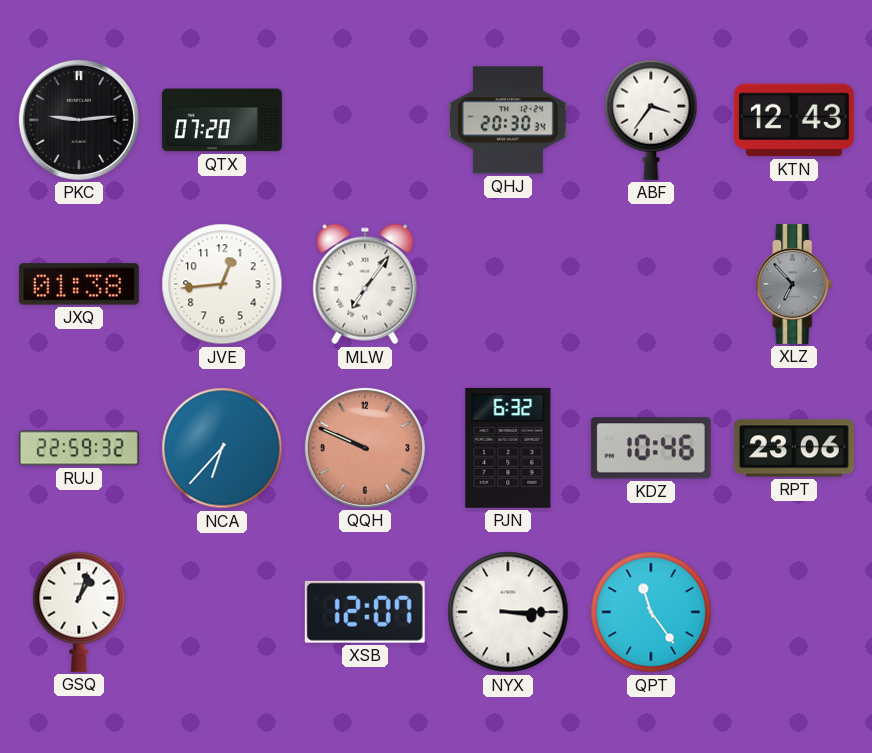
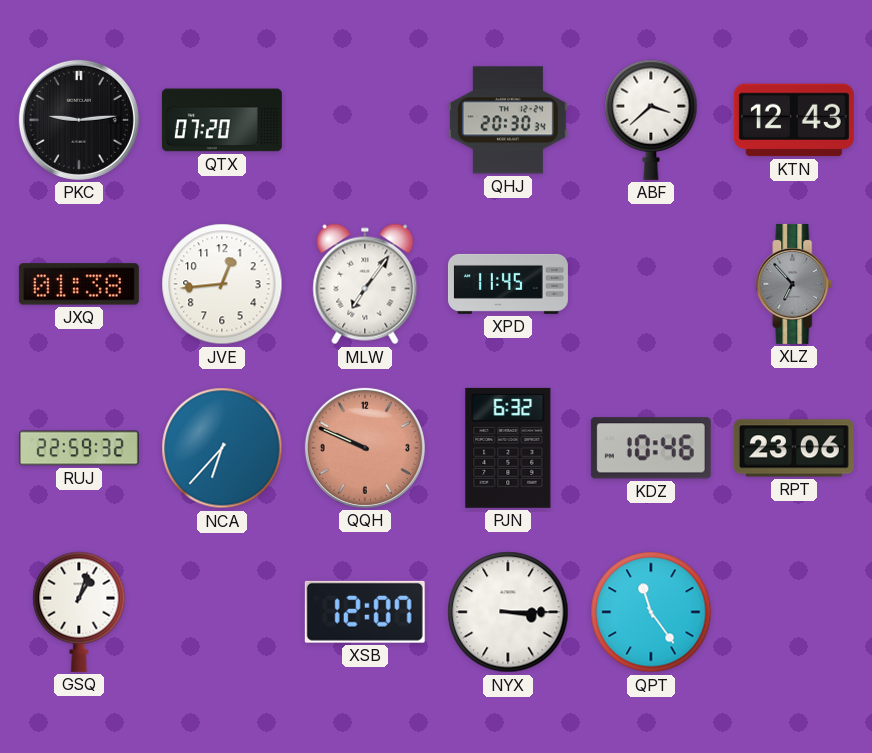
ABF: 3:36 -> 3:38
XPD: none -> 11:45
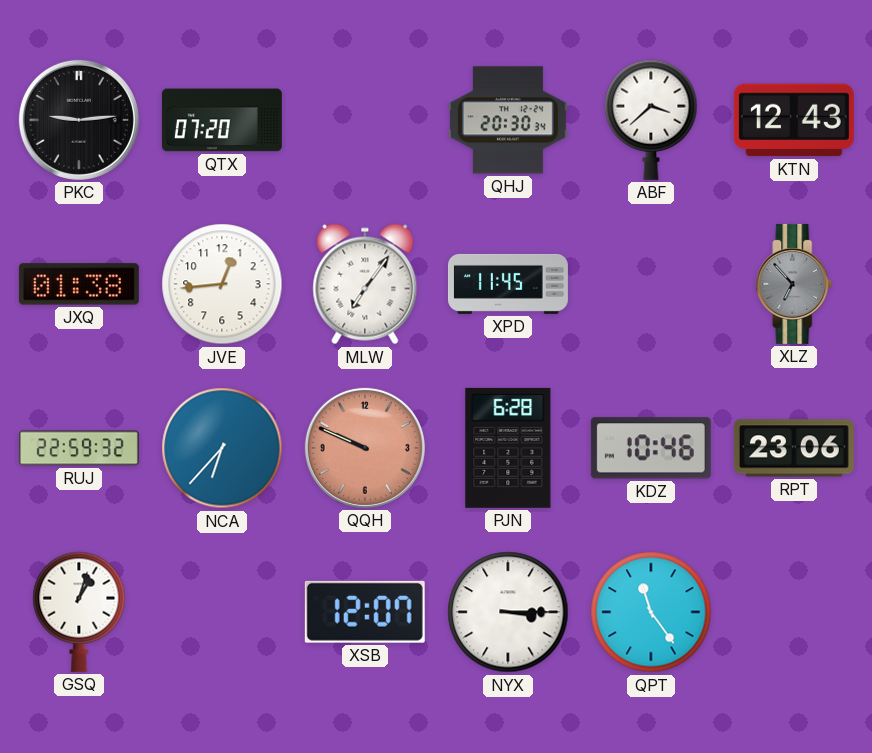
PJN: 6:32 -> 6:28
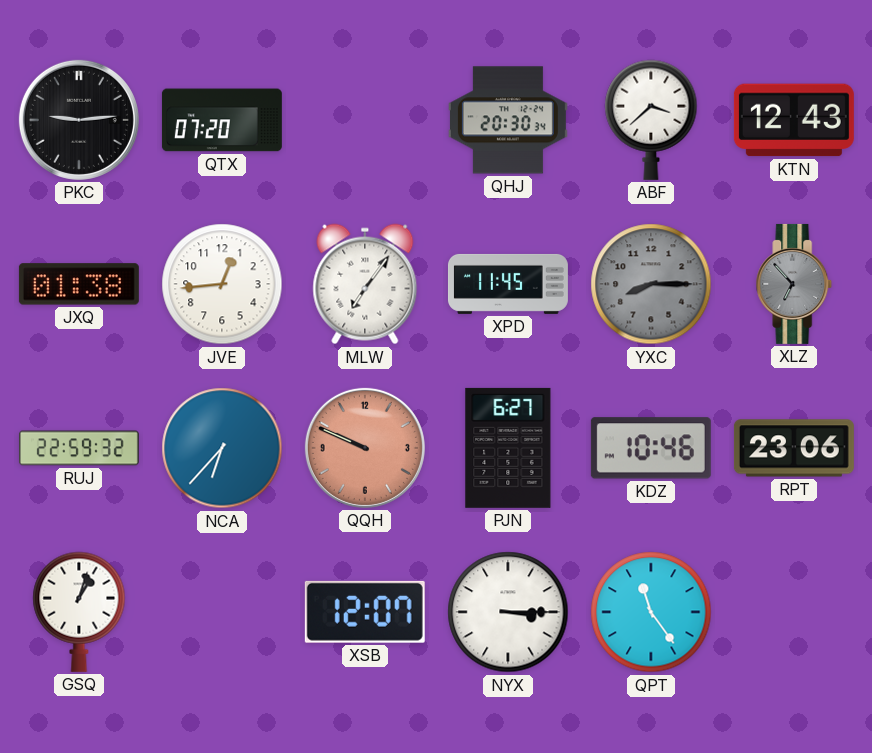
YXC: none -> 8:15
PJN: 6:28 -> 6:27
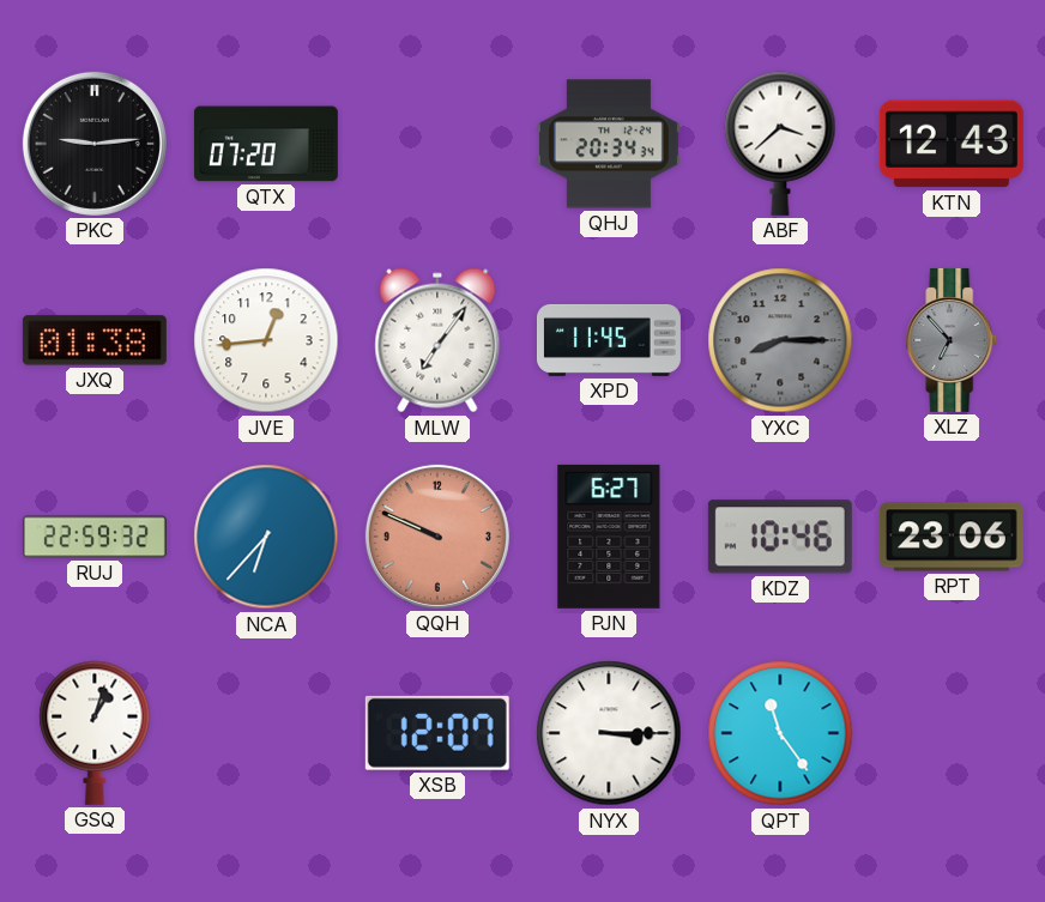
QHJ: 20:30 -> 20:34
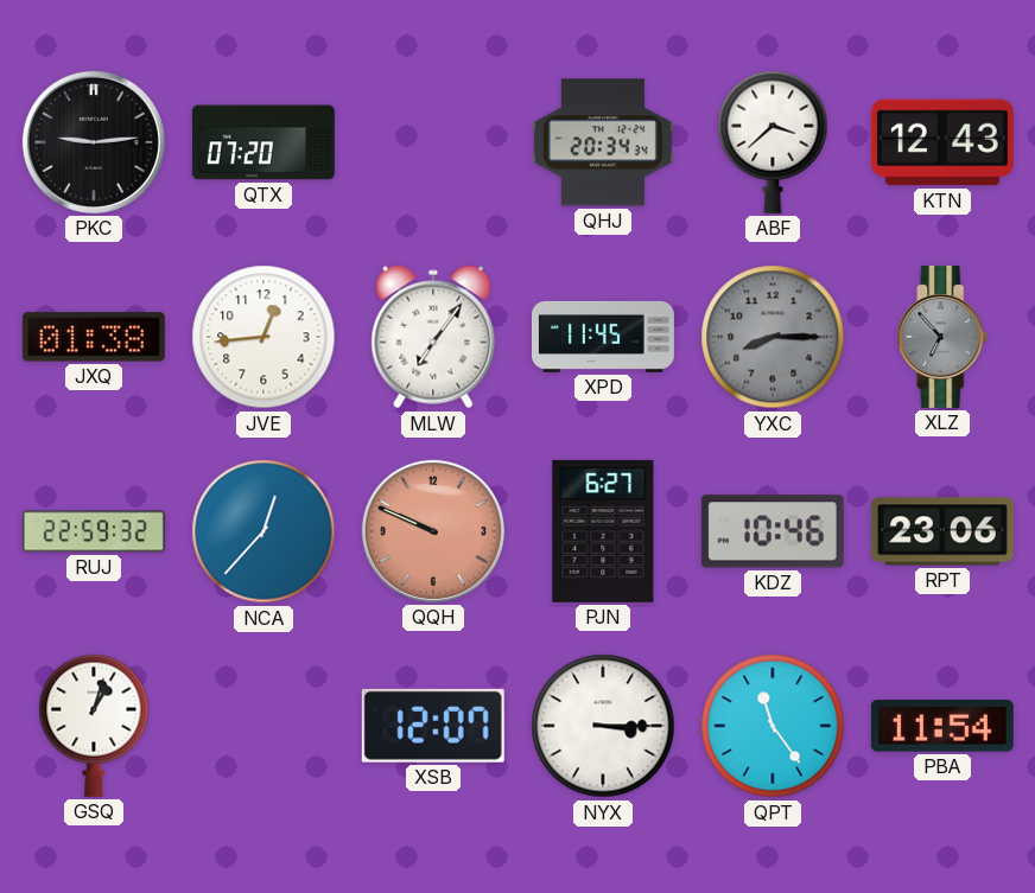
NCA: 6:37 -> 12:37
PBA: none -> 11:54
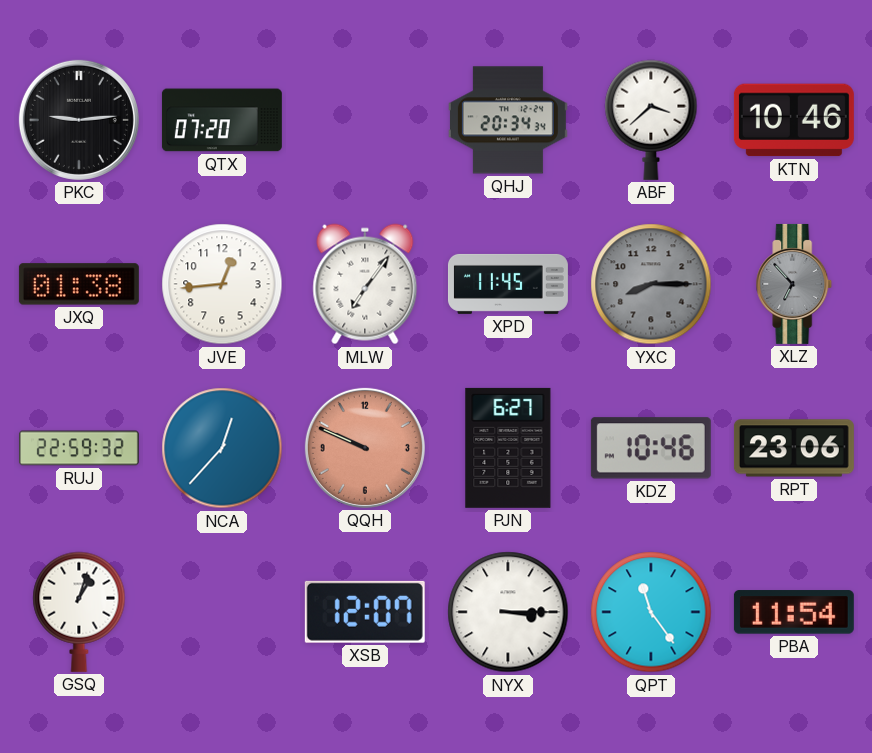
KTN: 12:43 -> 10:46
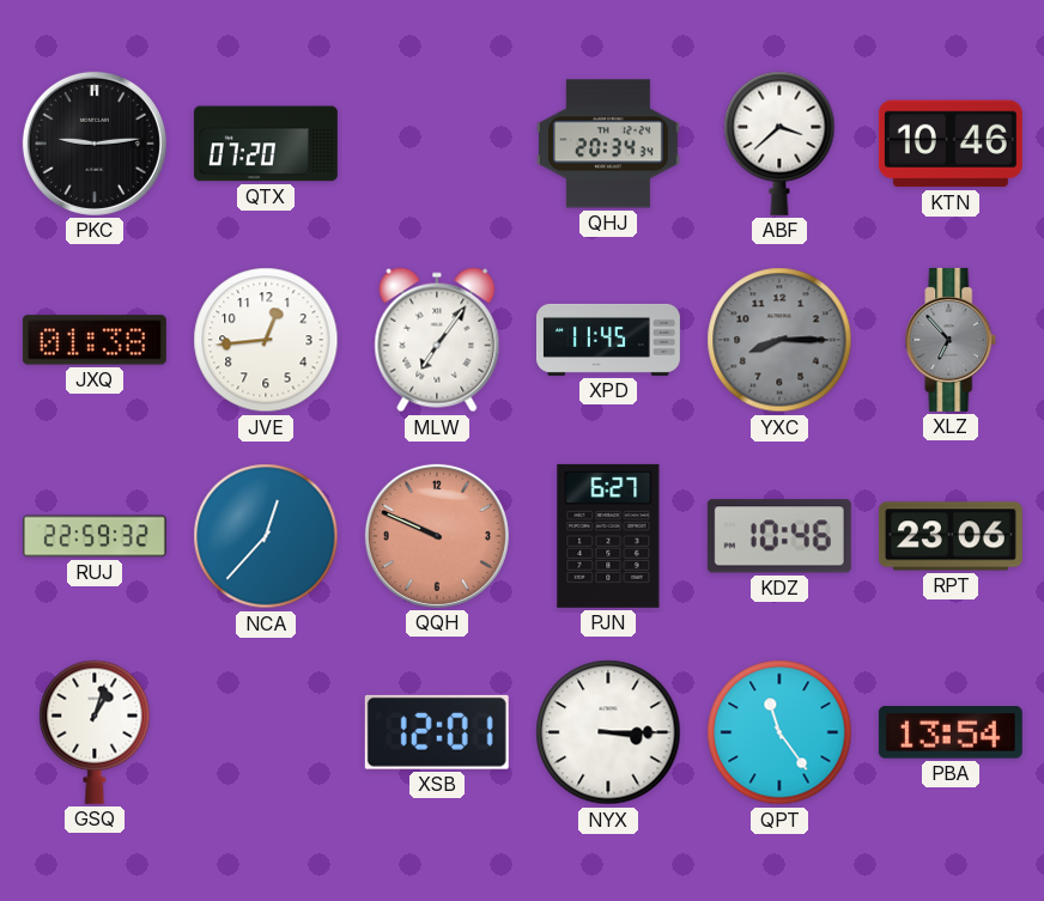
XSB: 12:07 -> 12:01
PBA: 11:54 -> 13:54
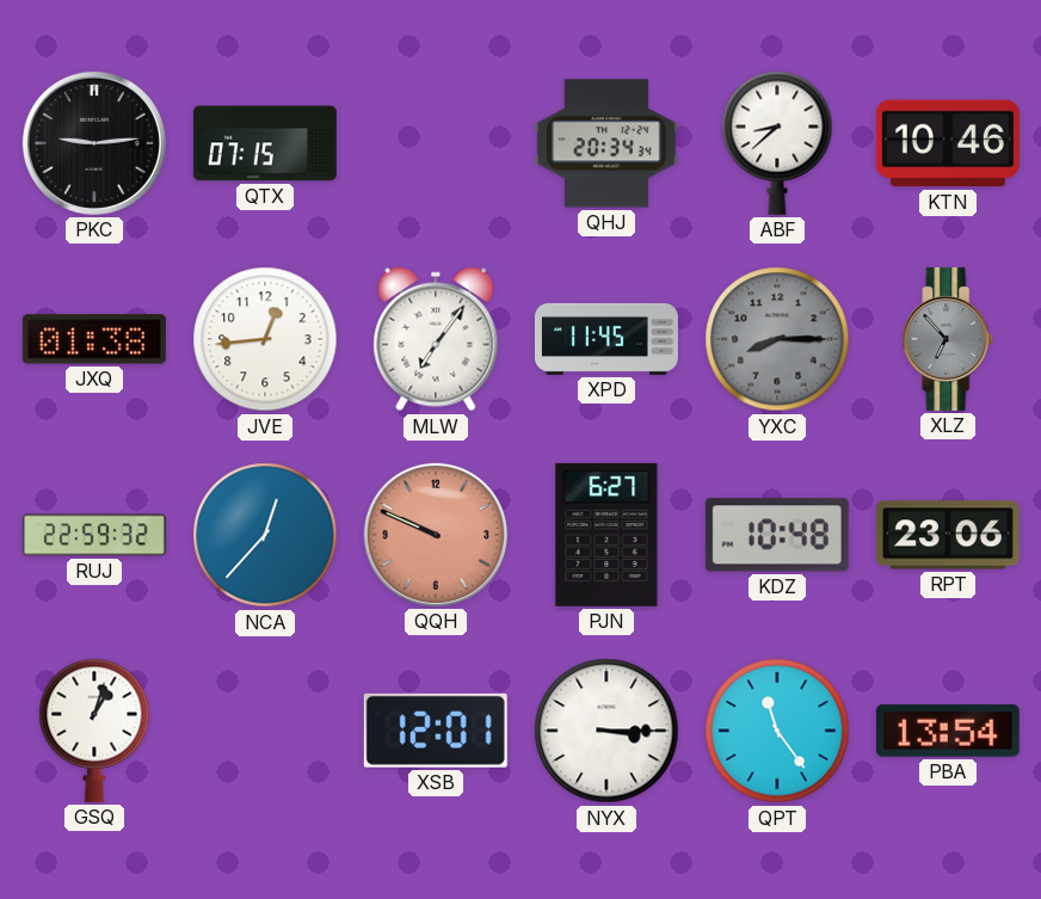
QTX: 07:20 -> 07:15
ABF: 3:38 -> 8:38
KDZ: 10:46 -> 10:48
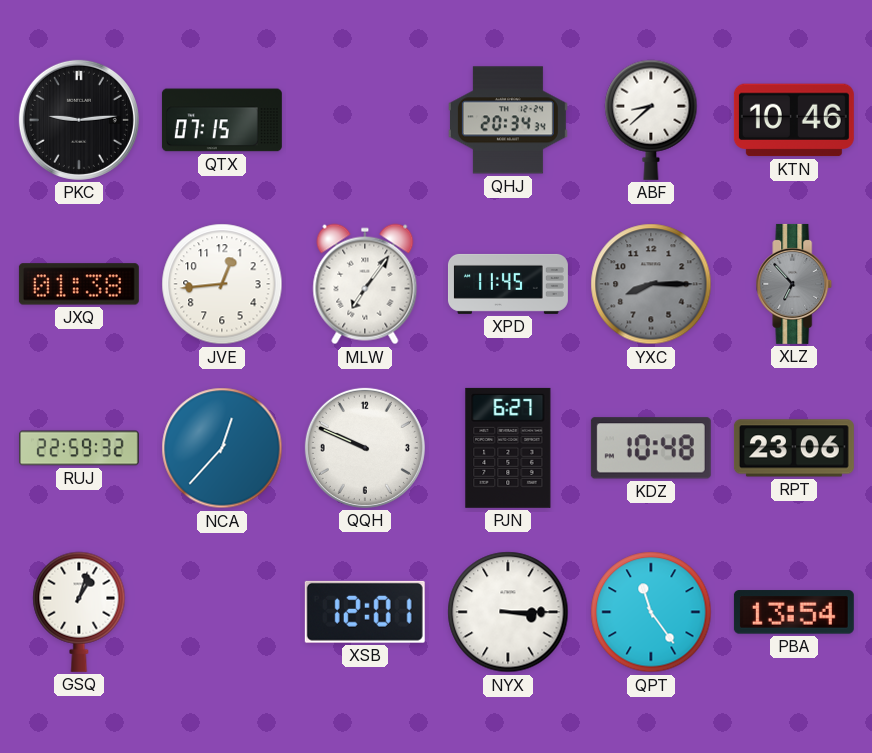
QQH dial: salmon -> white
